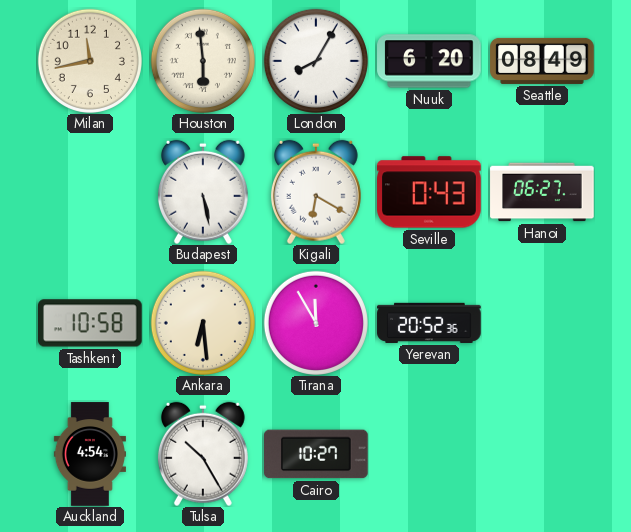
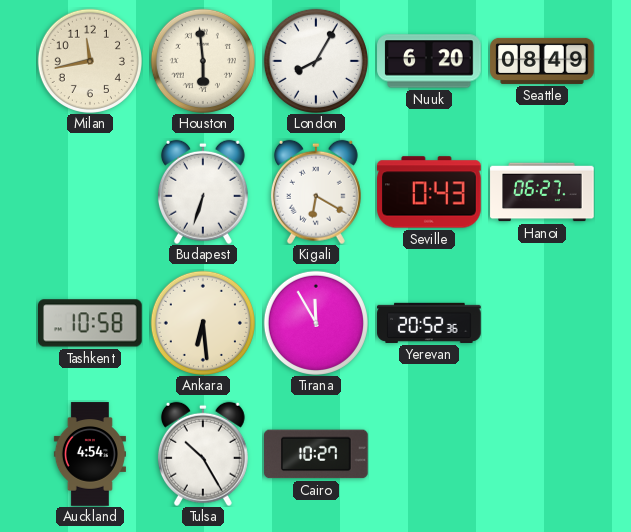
Budapest: 5:28 -> 6:33
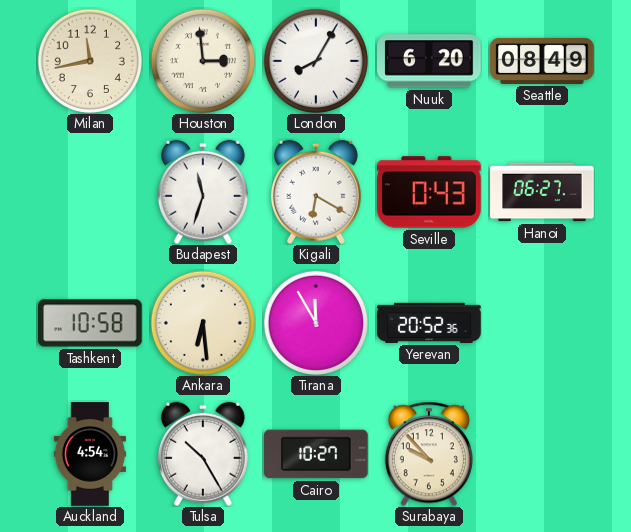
Houston: 5:59 -> 2:59
Budapest: 6:33 -> 11:33
Surabaya: none -> 9:53
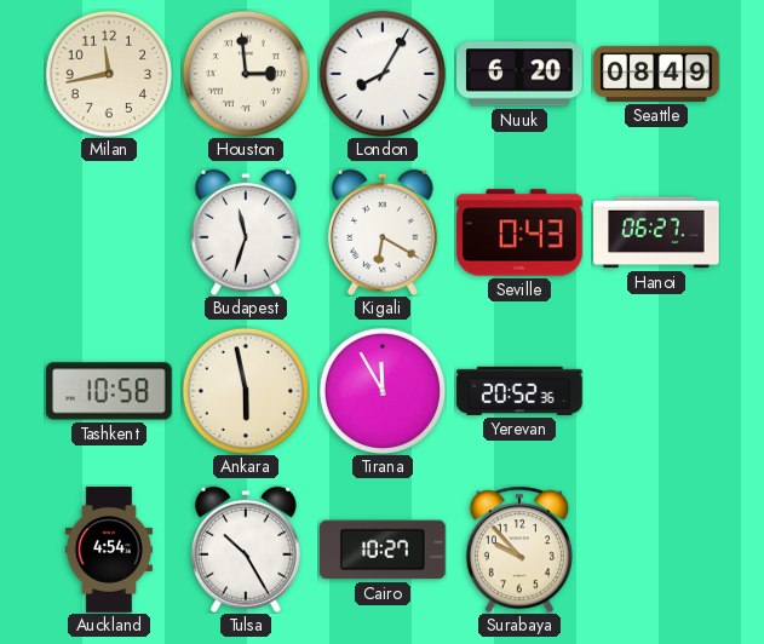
Ankara: 6:29 -> 5:58
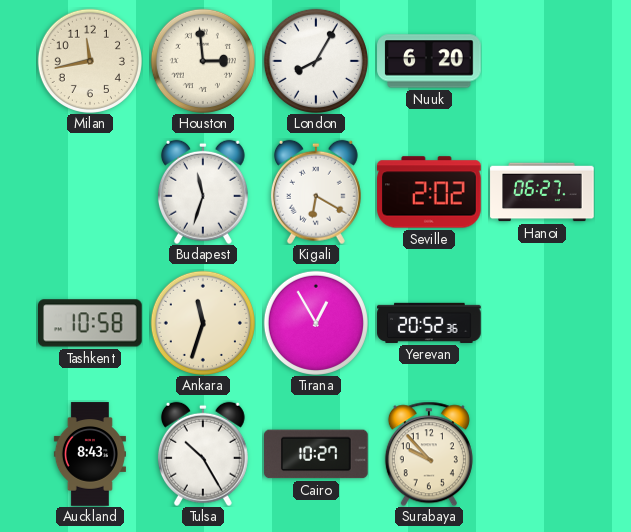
Seattle: 08:49 -> none
Seville: 0:43 -> 2:02
Ankara: 5:58 -> 11:33
Tirana: 11:55 -> 12:55
Auckland: 4:54 -> 8:43
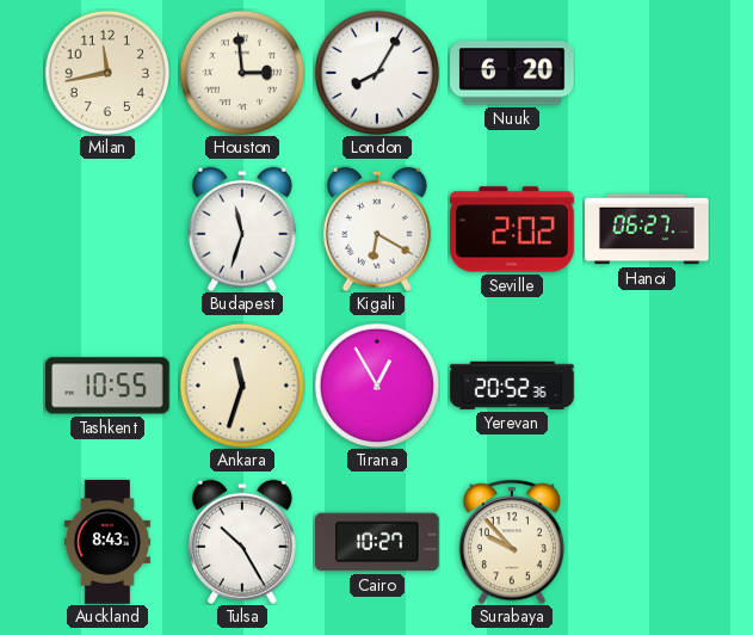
Tashkent: 10:58 -> 10:55
